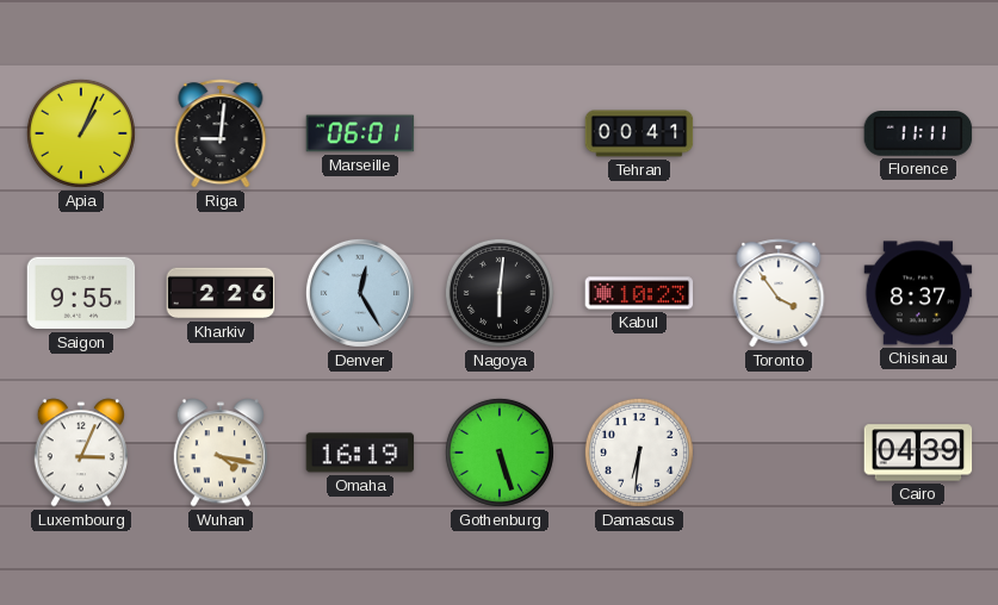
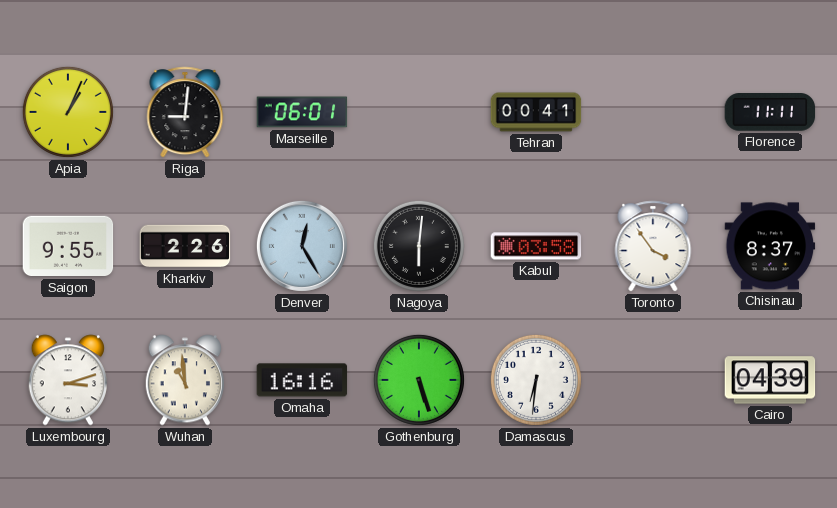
Kabul: 10:23 -> 03:58
Luxembourg: 3:04 -> 3:12
Wuhan: 4:17 -> 10:59
Omaha: 16:19 -> 16:16
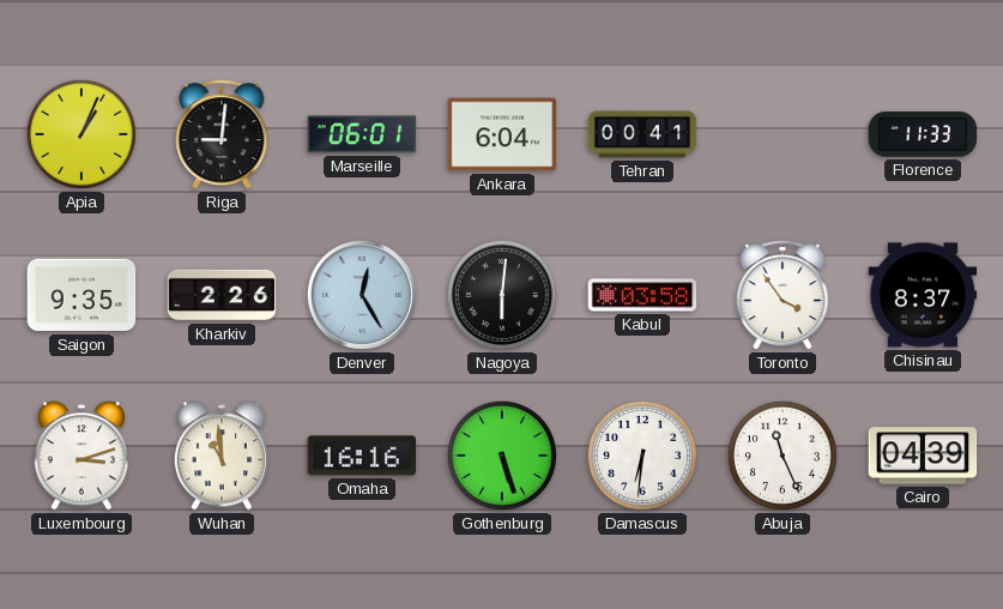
Ankara: none -> 6:04
Florence: 11:11 -> 11:33
Saigon: 9:55 -> 9:35
Abuja: none -> 11:26
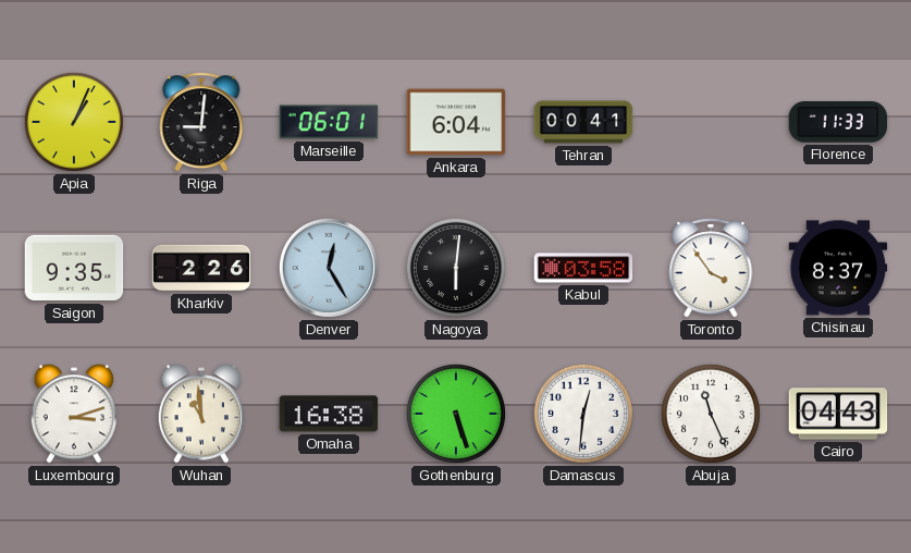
Omaha: 16:16 -> 16:38
Damascus: 6:31 -> 12:31
Cairo: 04:39 -> 04:43
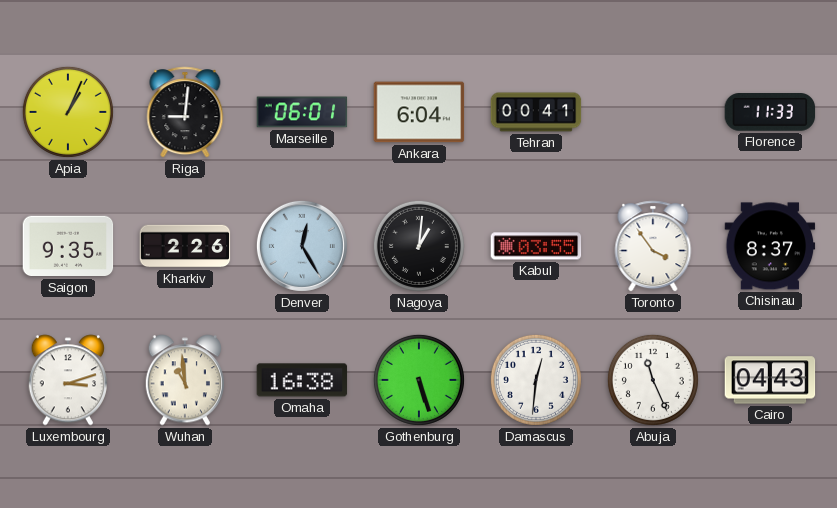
Nagoya: 6:01 -> 1:01
Kabul: 03:58 -> 03:55
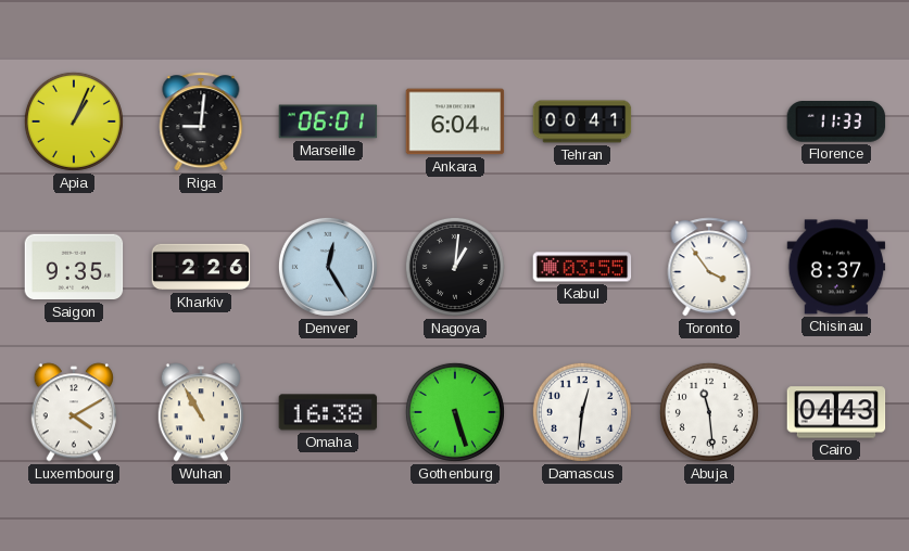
Luxembourg: 3:12 -> 4:10
Wuhan: 10:59 -> 10:55
Abuja: 11:26 -> 11:29
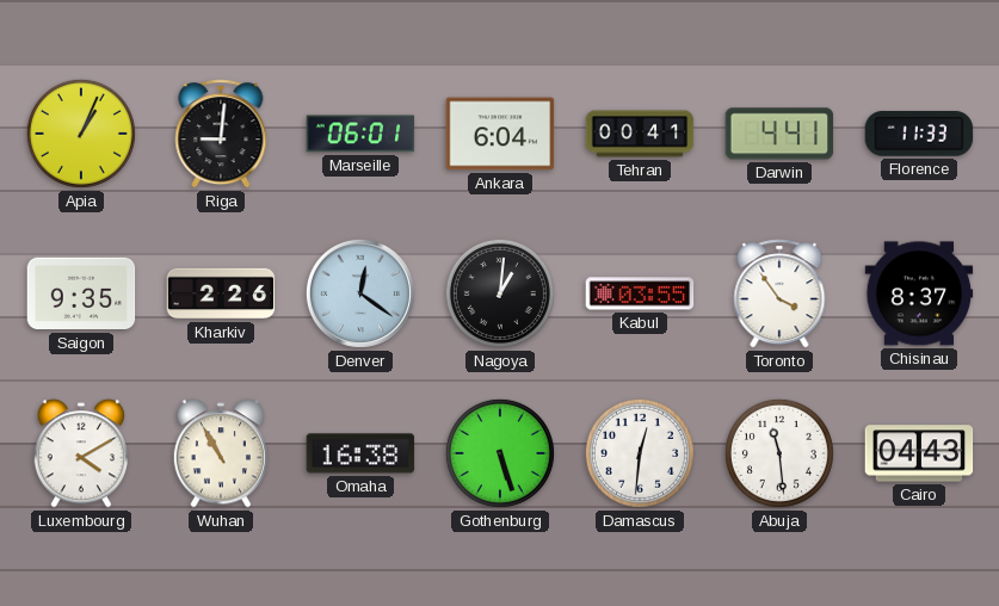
Darwin: none -> 4:41
Denver: 12:25 -> 12:21
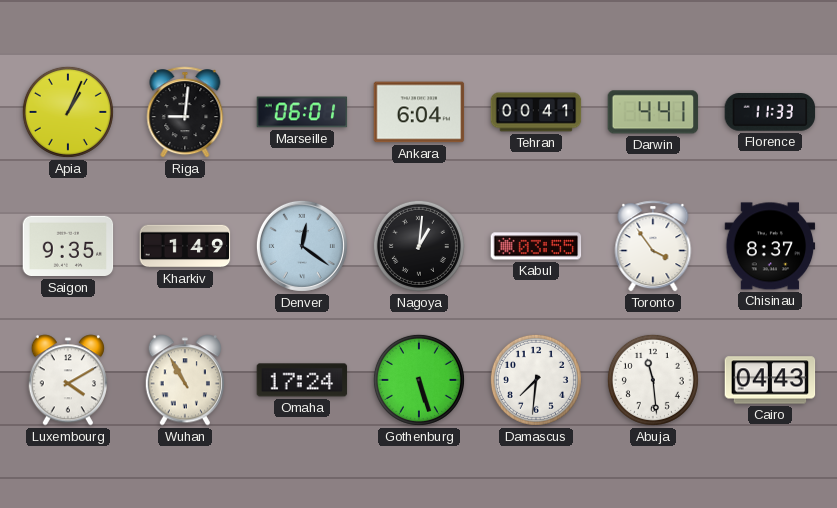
Kharkiv: 2:26 -> 1:49
Omaha: 16:38 -> 17:24
Damascus: 12:31 -> 7:31
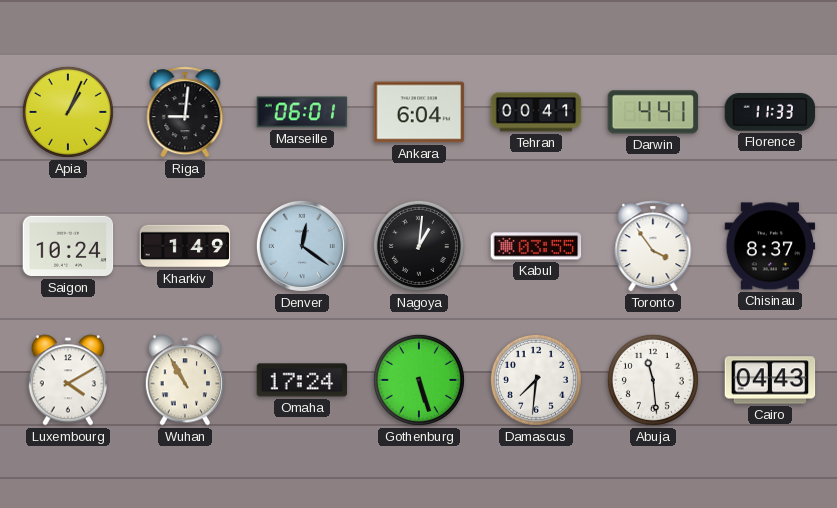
Saigon: 9:35 -> 10:24
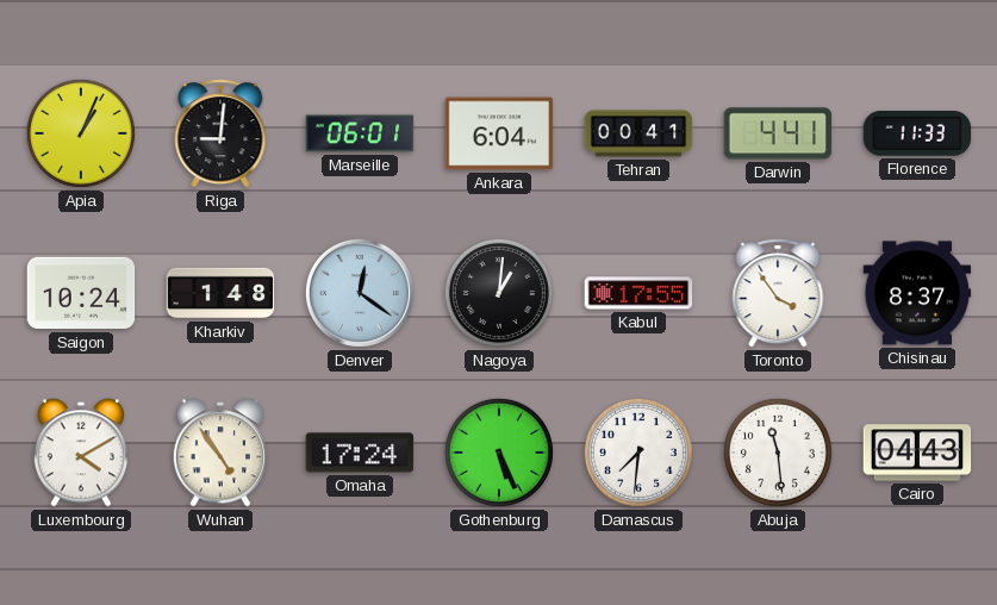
Kharkiv: 1:49 -> 1:48
Kabul: 03:55 -> 17:55
Wuhan: 10:55 -> 4:54
Gothenburg: 5:27 -> 5:26
